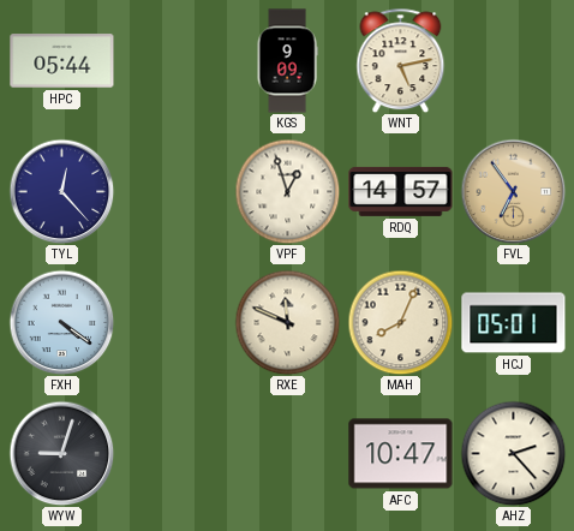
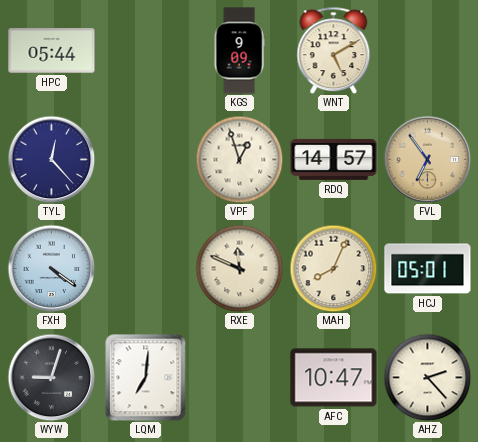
WNT: 5:13 -> 5:10
LQM: none -> 7:01
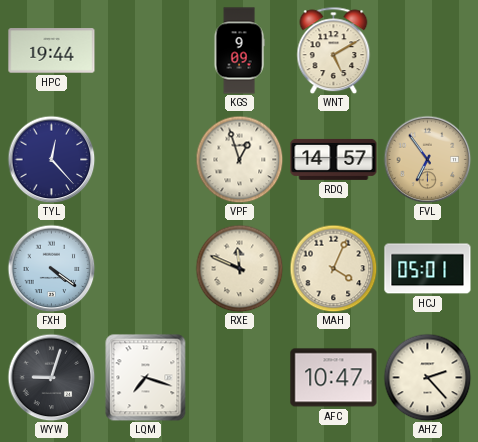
HPC: 05:44 -> 19:44
MAH: 8:04 -> 4:04
LQM: 7:01 -> 7:18
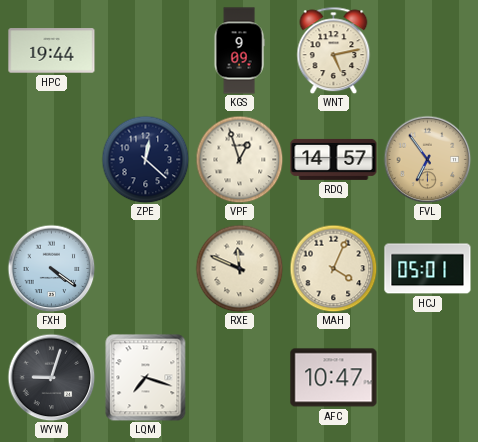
WNT: 5:10 -> 5:13
TYL: 12:23 -> none
ZPE: none -> 12:22
AHZ: 2:23 -> none
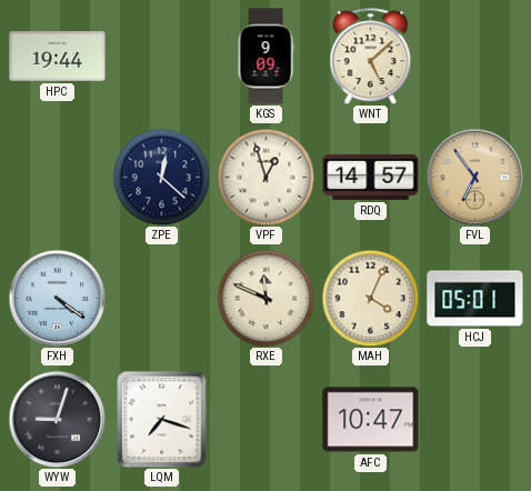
WNT: 5:13 -> 5:08
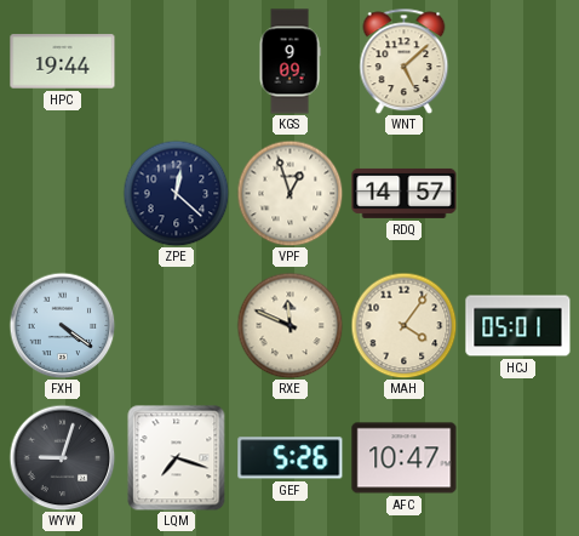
FVL: 6:54 -> none
MAH: 4:04 -> 4:06
GEF: none -> 5:26
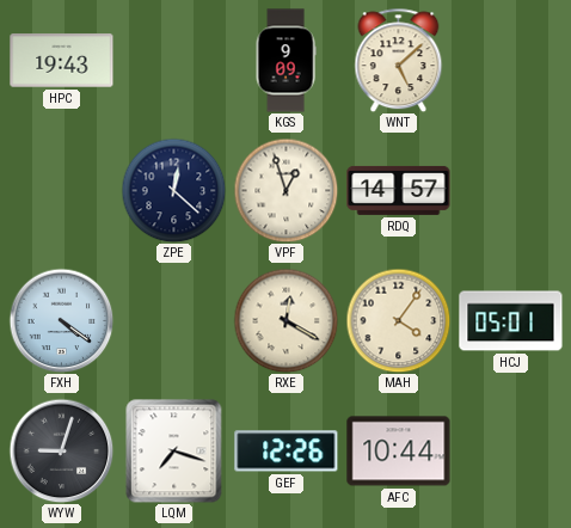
HPC: 19:44 -> 19:43
RXE: 11:49 -> 12:20
GEF: 5:26 -> 12:26
AFC: 10:47 -> 10:44
